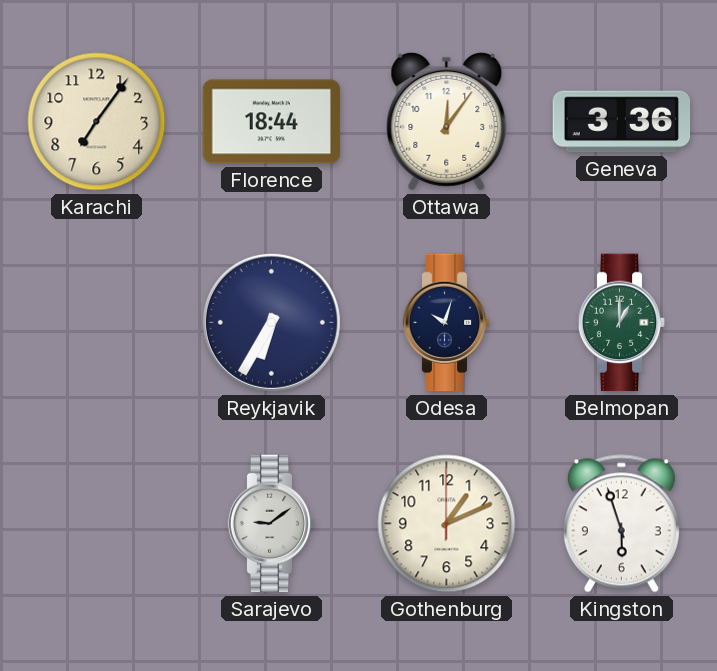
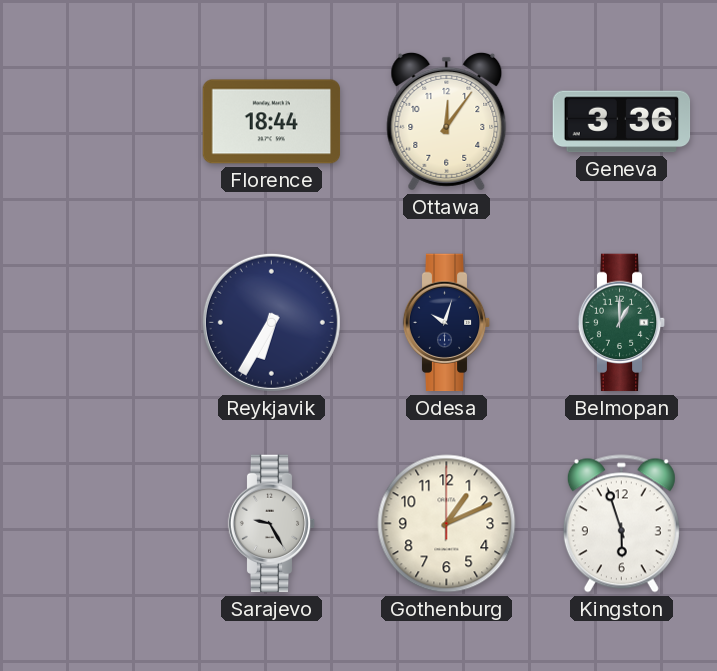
Karachi: 7:06 -> none
Sarajevo: 9:09 -> 9:25
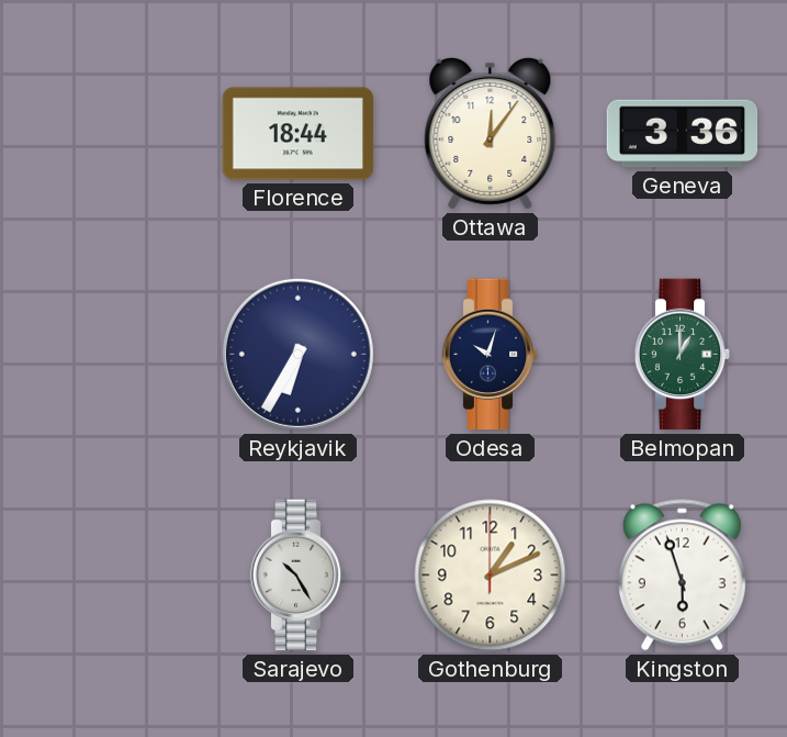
Sarajevo: 9:25 -> 10:25
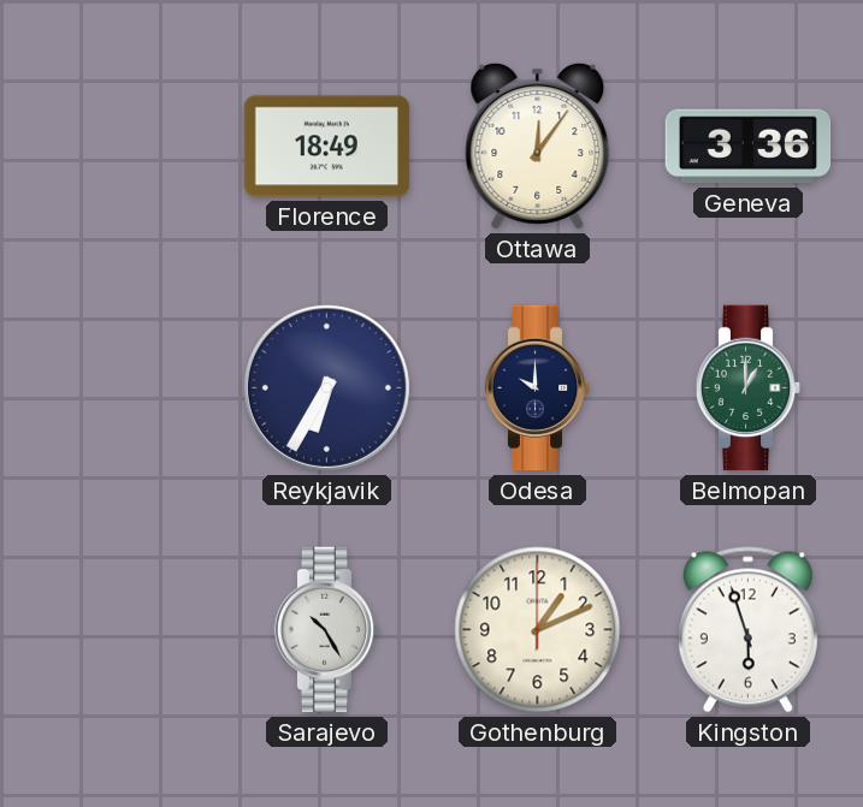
Florence: 18:44 -> 18:49
Odesa: 10:03 -> 10:00
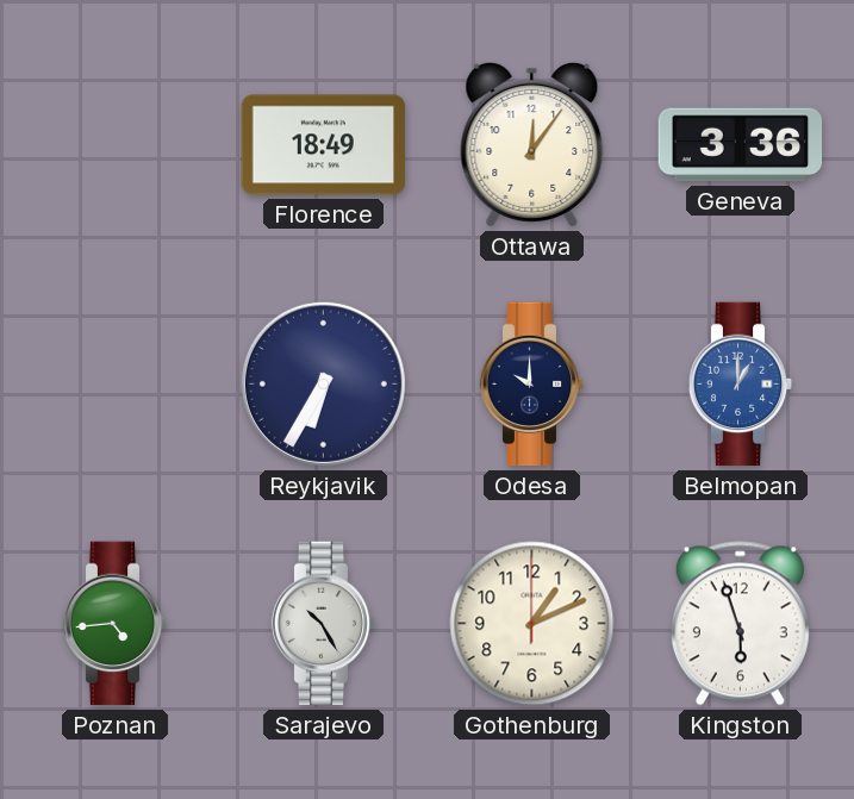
Belmopan dial: green -> blue
Poznan: none -> 4:44
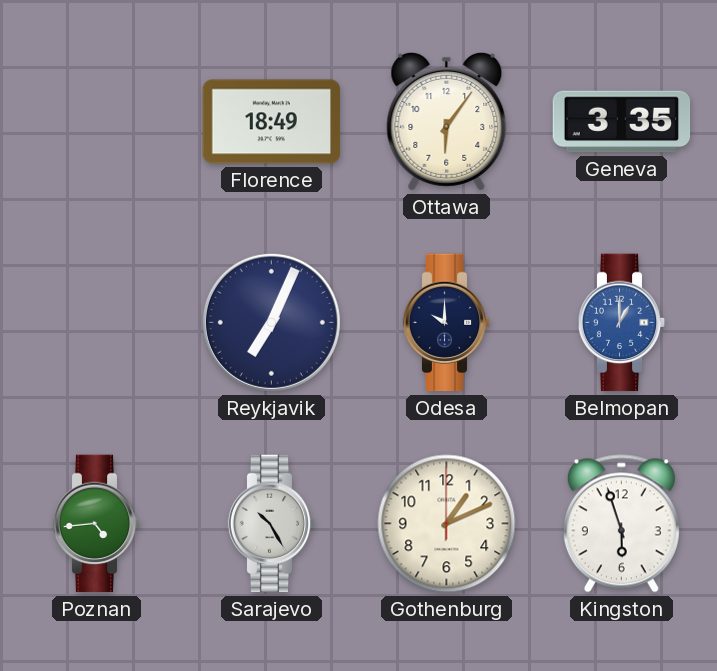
Ottawa: 12:06 -> 6:06
Geneva: 3:36 -> 3:35
Reykjavik: 6:35 -> 7:04
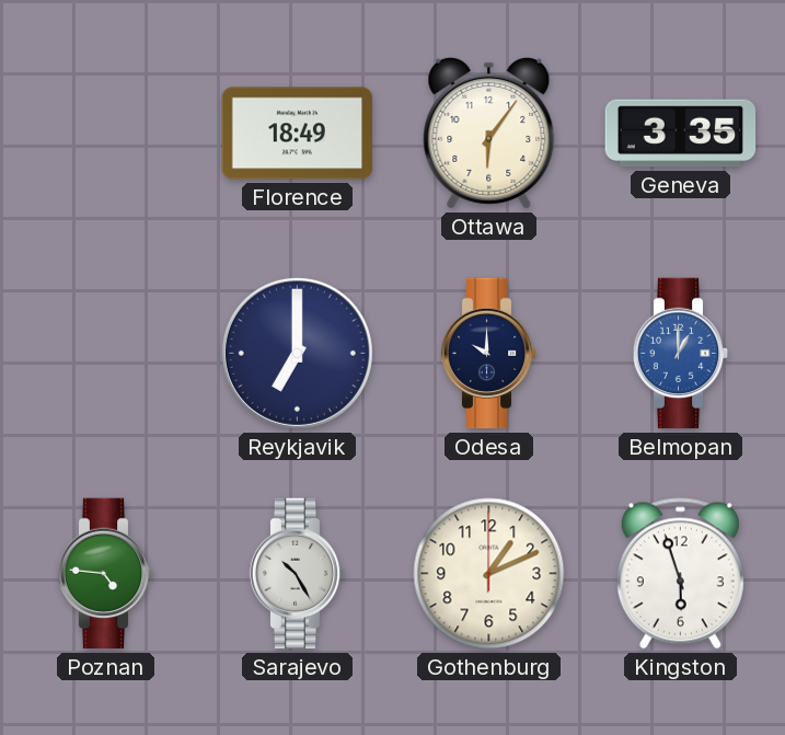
Reykjavik: 7:04 -> 7:00
Poznan: 4:44 -> 4:46
